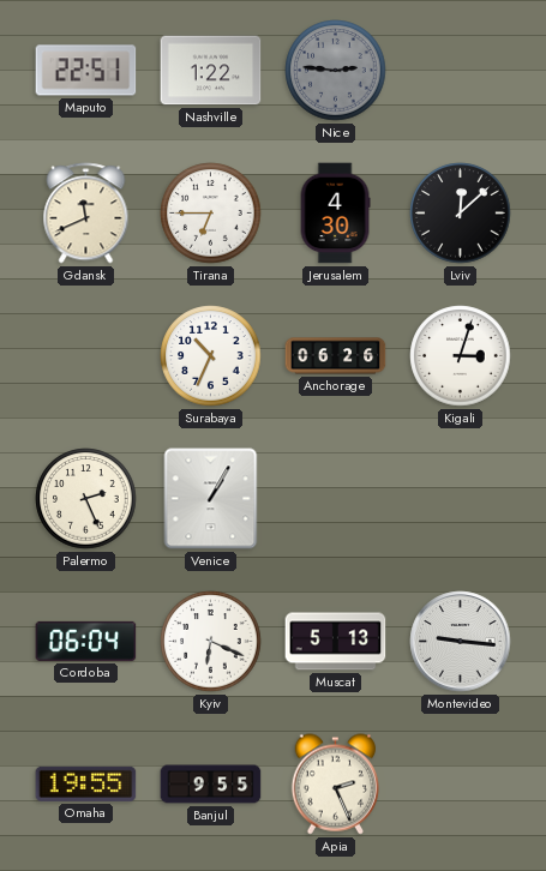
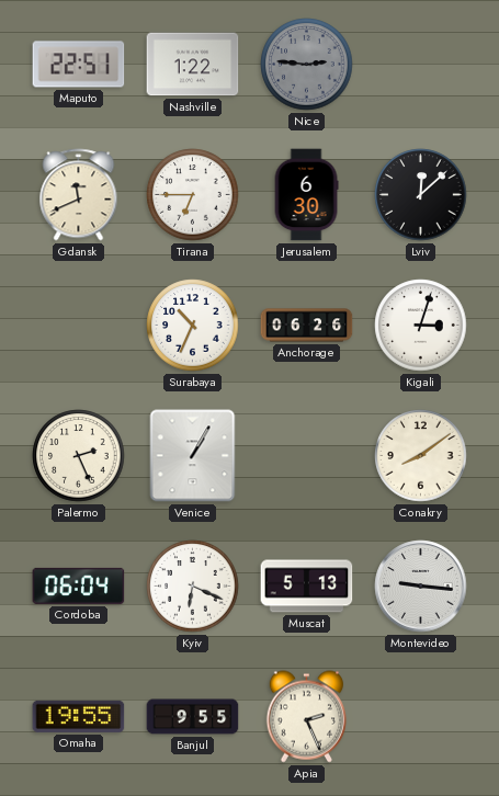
Jerusalem: 4:30 -> 6:30
Conakry: none -> 8:09
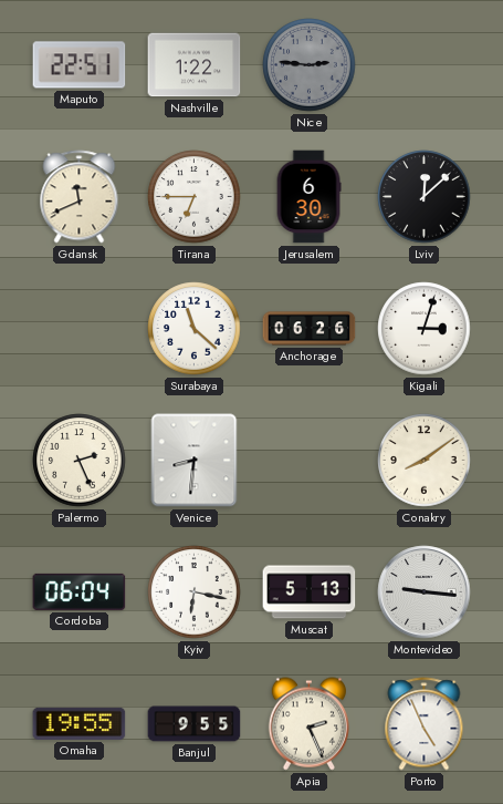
Surabaya: 10:34 -> 11:22
Venice: 1:05 -> 8:31
Kyiv: 6:19 -> 6:17
Porto: none -> 4:56
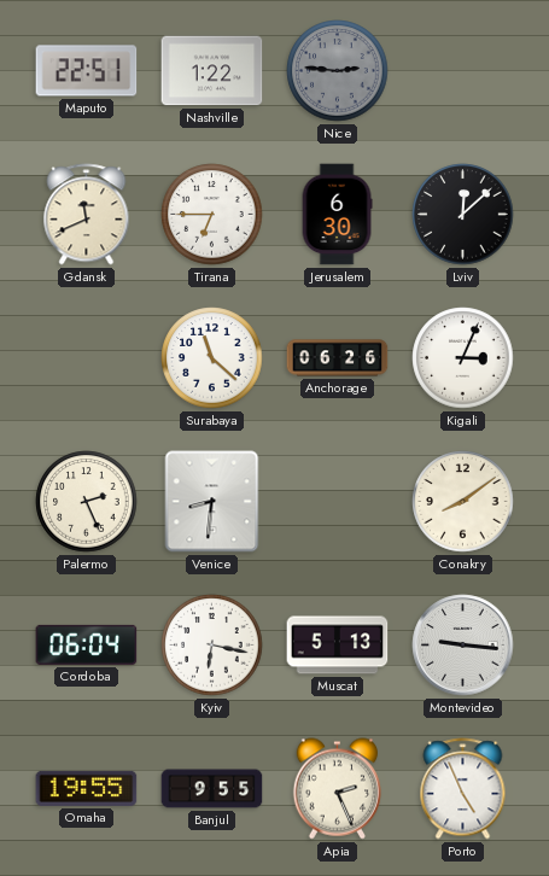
Kigali: 3:03 -> 3:04
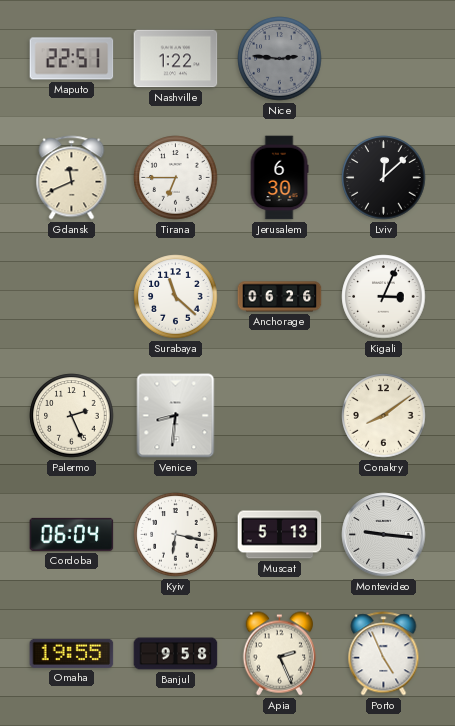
Banjul: 9:55 -> 9:58
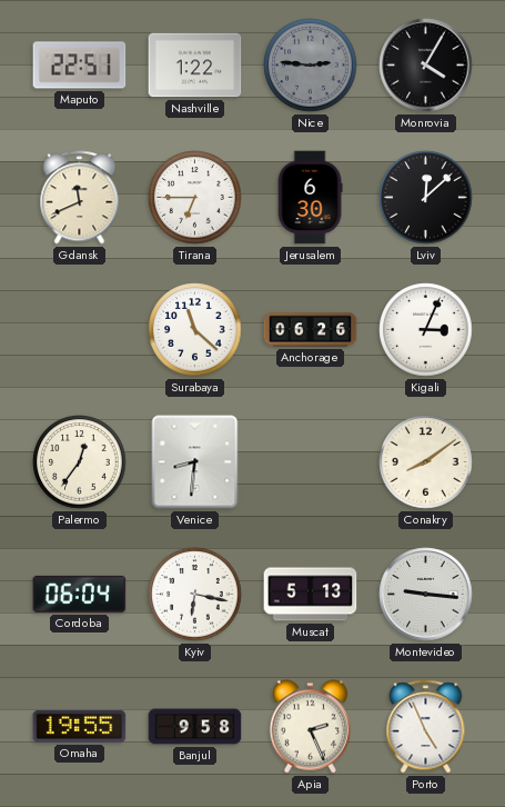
Monrovia: none -> 4:05
Palermo: 2:26 -> 12:36
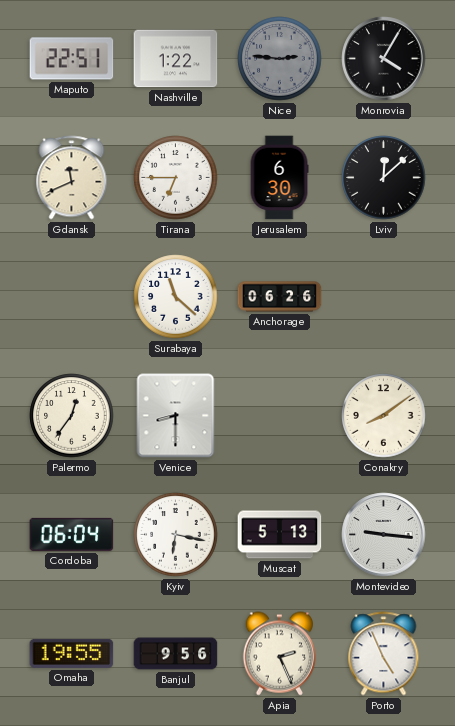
Kigali: 3:04 -> none
Venice: 8:31 -> 8:30
Banjul: 9:58 -> 9:56
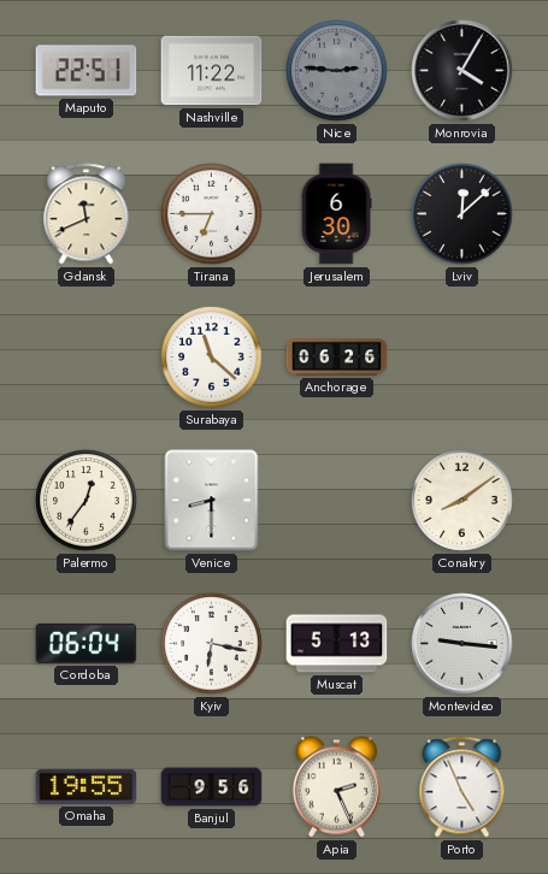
Nashville: 1:22 -> 11:22
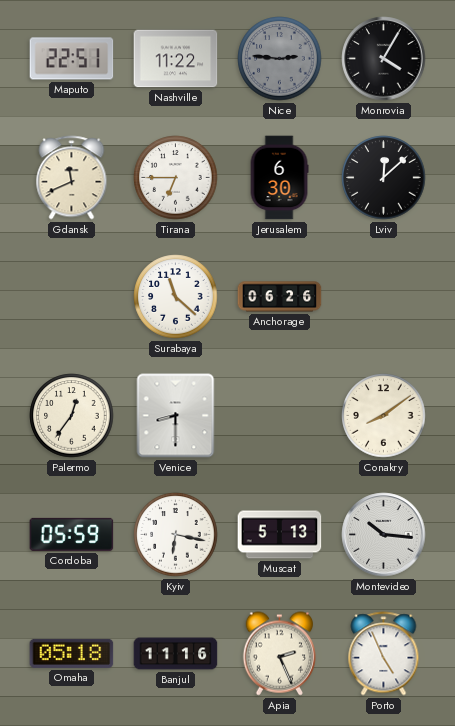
Cordoba: 06:04 -> 05:59
Montevideo: 9:16 -> 10:16
Omaha: 19:55 -> 05:18
Banjul: 9:56 -> 11:16
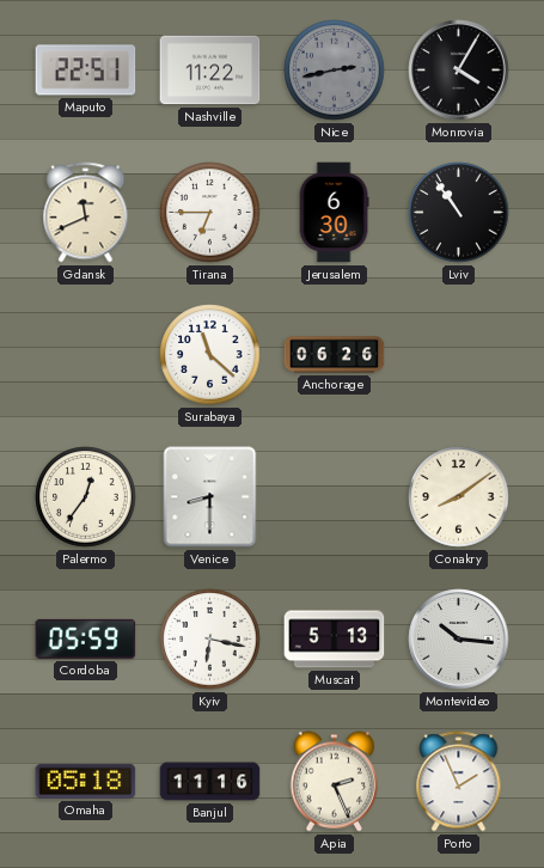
Nice: 2:46 -> 2:43
Lviv: 12:08 -> 10:54
Porto: 4:56 -> 1:56
